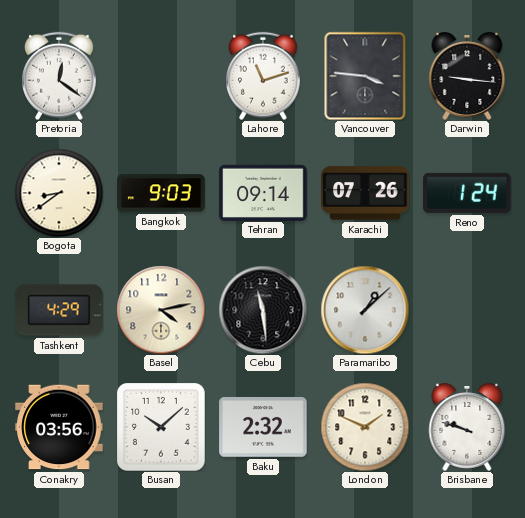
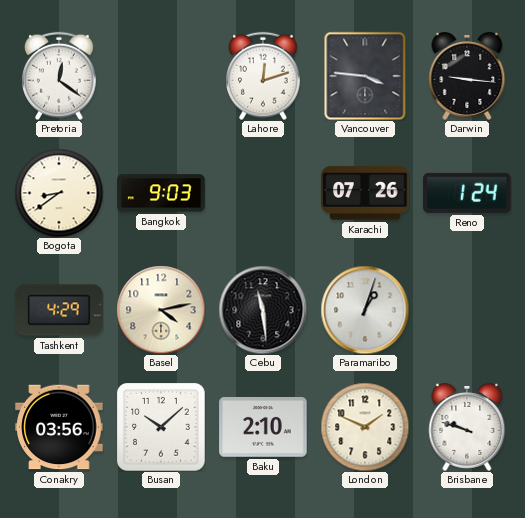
Lahore: 11:12 -> 12:12
Tehran: 09:14 -> none
Paramaribo: 1:08 -> 1:03
Baku: 2:32 -> 2:10
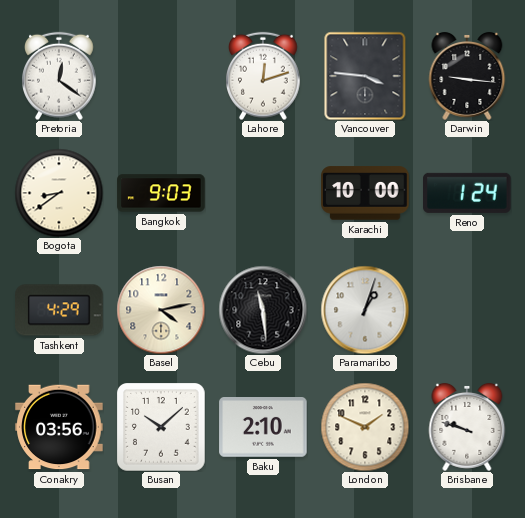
Karachi: 07:26 -> 10:00
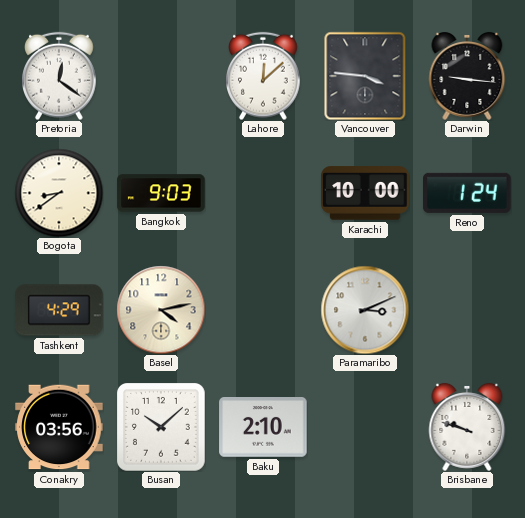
Lahore: 12:12 -> 12:08
Cebu: 11:29 -> none
Paramaribo: 1:03 -> 3:11
London: 1:49 -> none
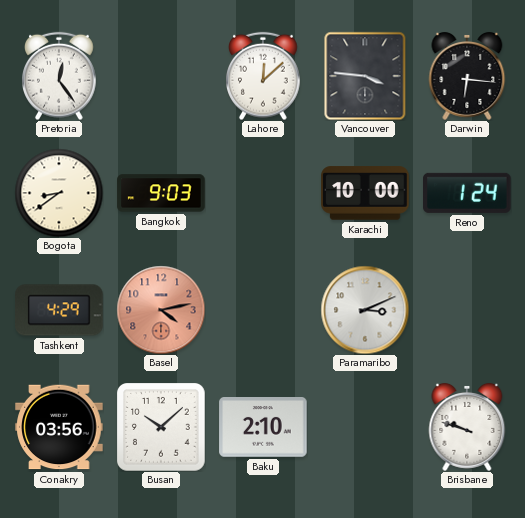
Pretoria: 12:21 -> 12:24
Darwin: 9:16 -> 6:16
Basel dial: cream -> salmon
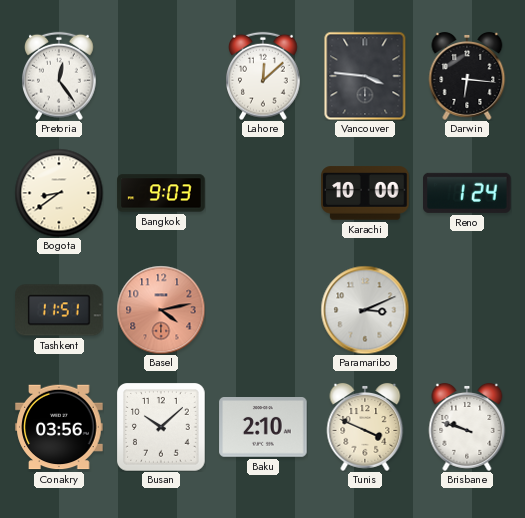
Tashkent: 4:29 -> 11:51
Tunis: none -> 3:49
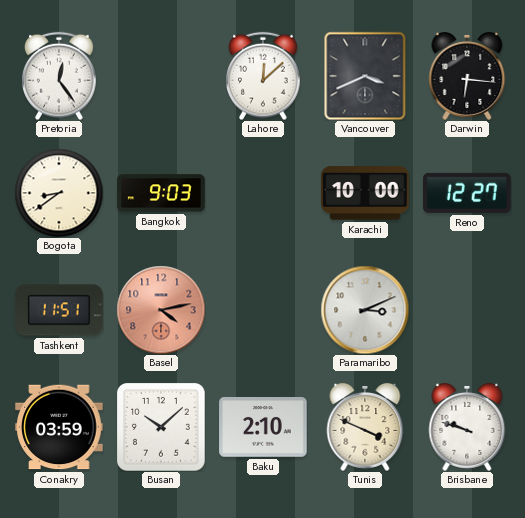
Vancouver: 3:46 -> 3:41
Reno: 1:24 -> 12:27
Conakry: 03:56 -> 03:59
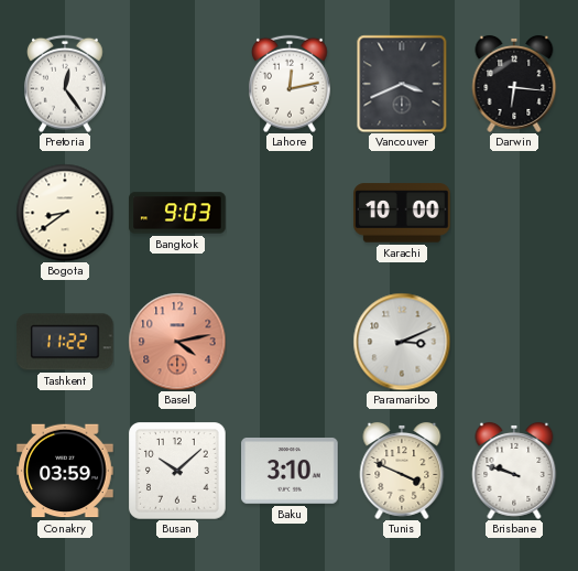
Lahore: 12:08 -> 12:13
Reno: 12:27 -> none
Tashkent: 11:51 -> 11:22
Baku: 2:10 -> 3:10
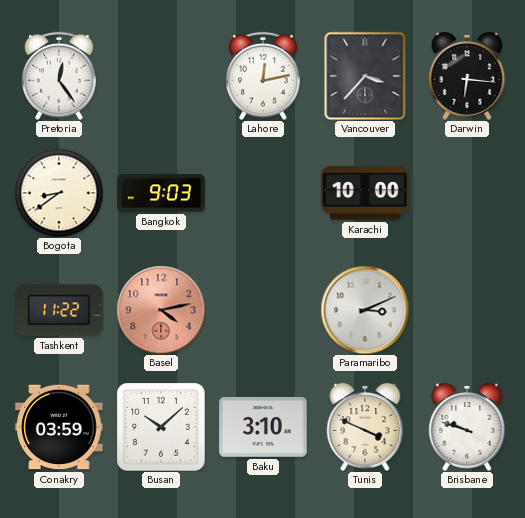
Vancouver: 3:41 -> 3:37
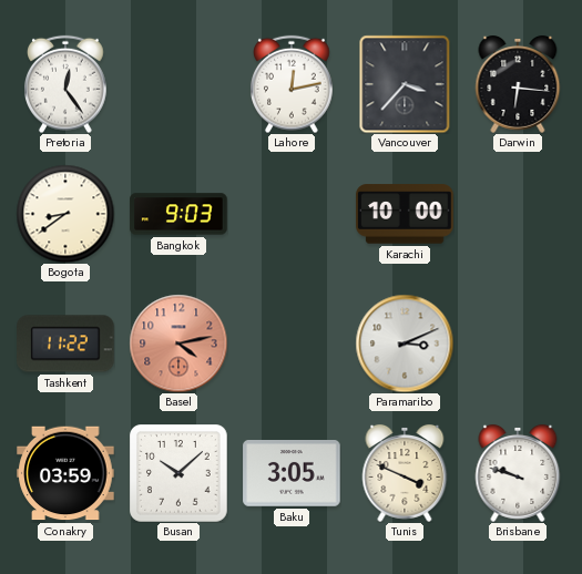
Baku: 3:10 -> 3:05
